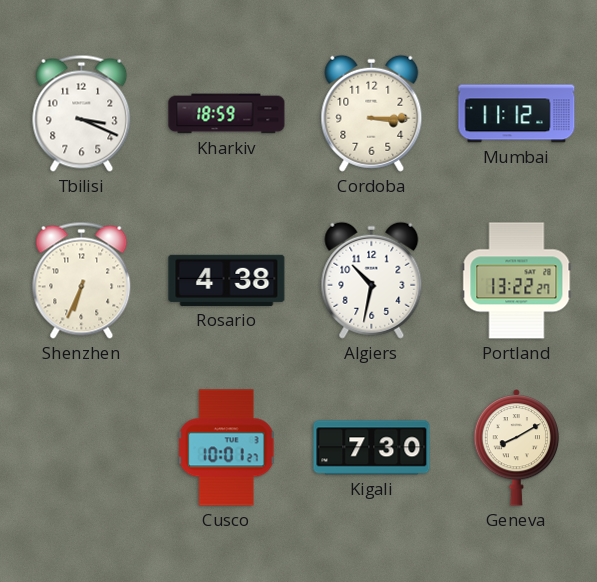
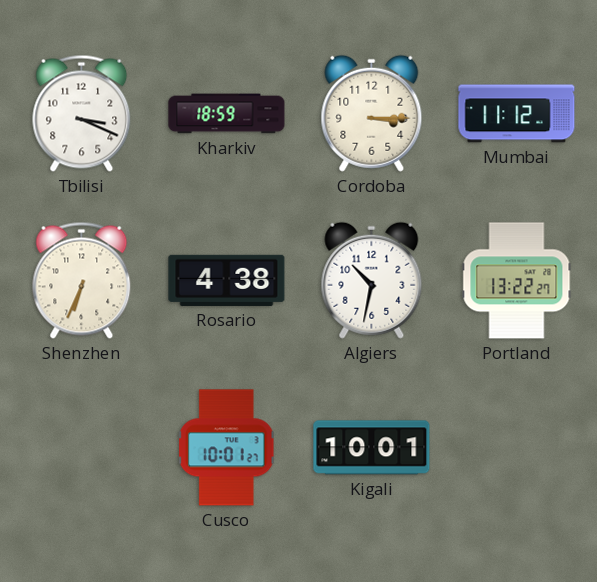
Kigali: 7:30 -> 10:01
Geneva: 8:10 -> none
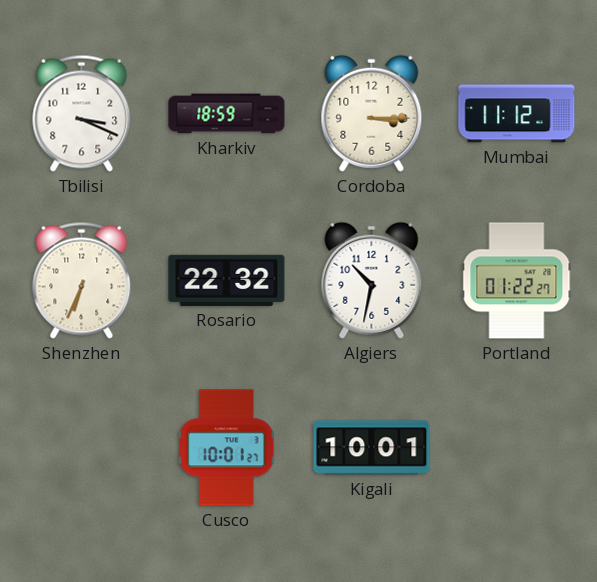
Rosario: 4:38 -> 22:32
Portland: 13:22 -> 01:22
